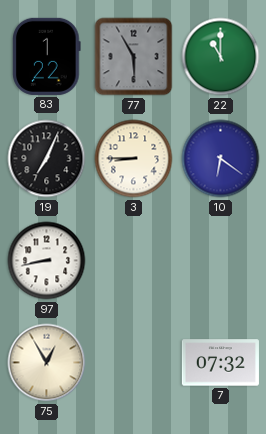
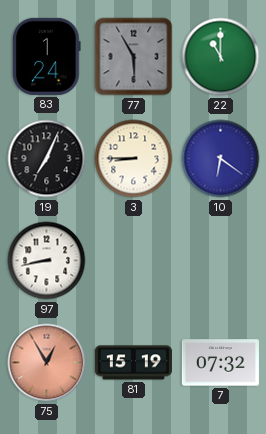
83: 1:22 -> 1:24
75 dial: cream -> salmon
81: none -> 15:19
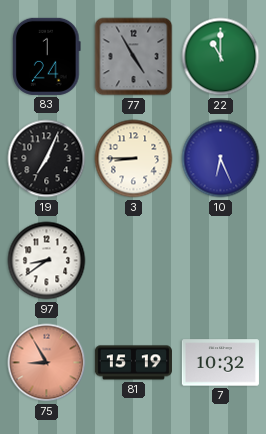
77: 5:55 -> 4:55
10: 6:21 -> 6:26
97: 8:43 -> 8:39
75: 12:55 -> 8:55
7: 07:32 -> 10:32
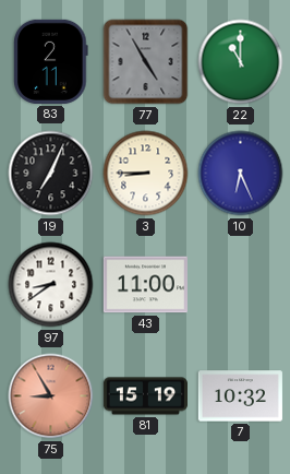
83: 1:24 -> 2:11
43: none -> 11:00
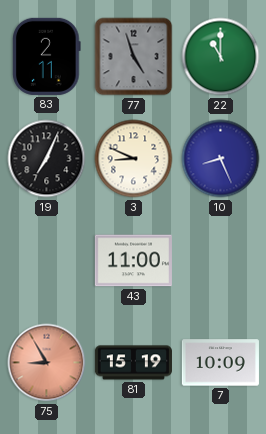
77: 4:55 -> 4:57
3: 8:45 -> 8:49
10: 6:26 -> 8:26
97: 8:39 -> none
7: 10:32 -> 10:09
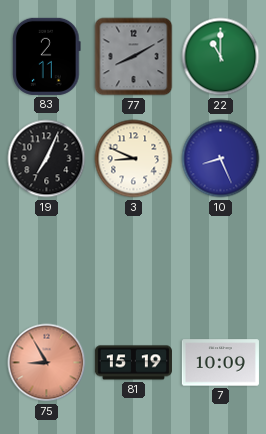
77: 4:57 -> 8:10
43: 11:00 -> none
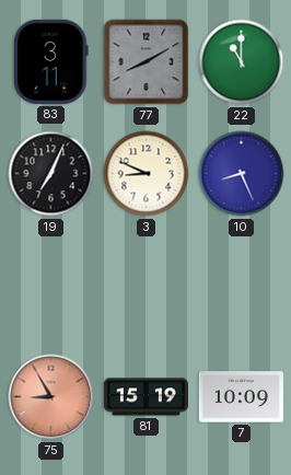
83: 2:11 -> 3:11
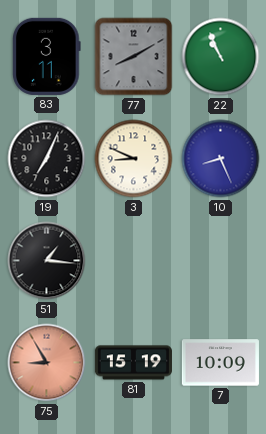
22: 11:00 -> 10:56
51: none -> 1:16
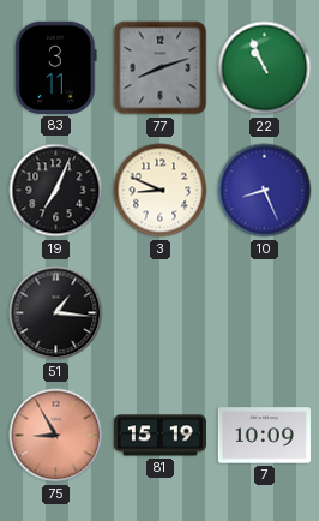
77: 8:10 -> 8:12
